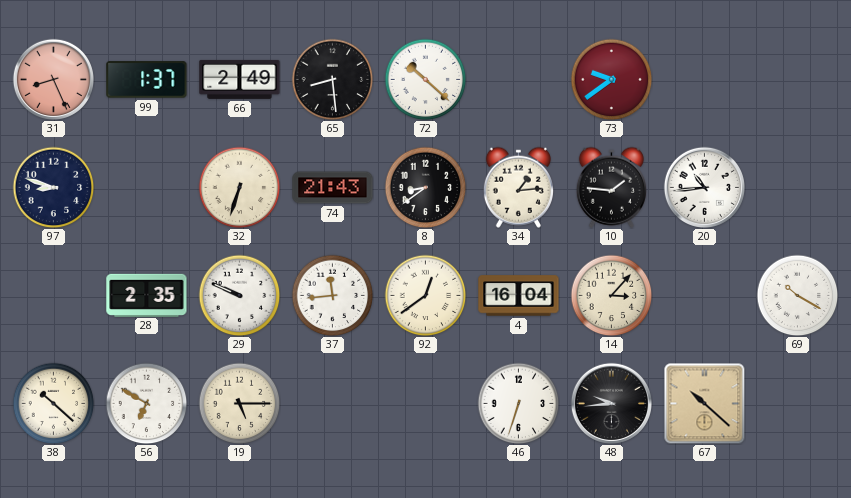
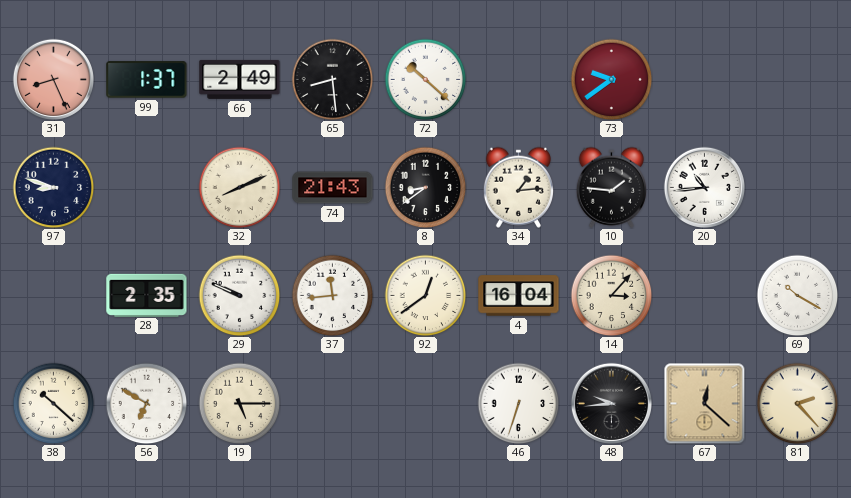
32: 6:33 -> 8:11
67: 10:22 -> 12:22
81: none -> 2:23
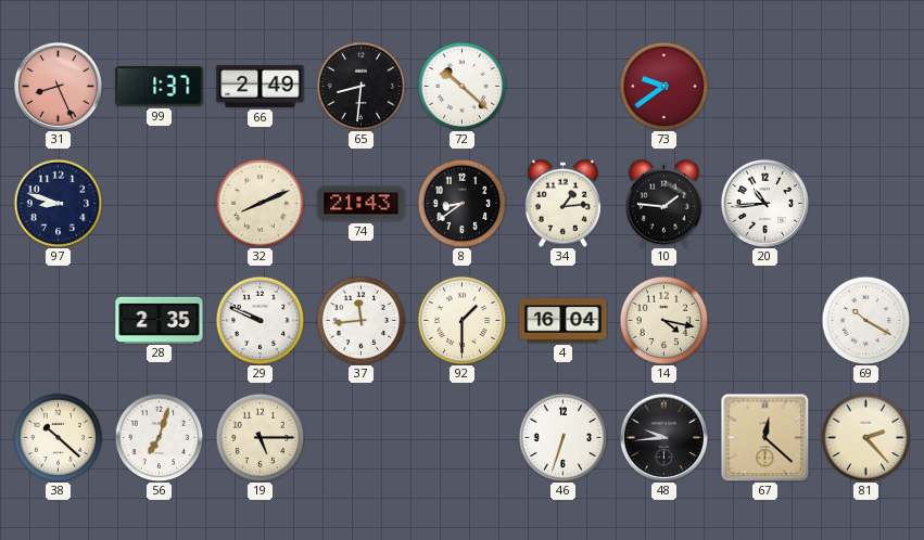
65: 8:29 -> 8:31
92: 12:39 -> 1:30
14: 3:07 -> 4:17
56: 6:50 -> 7:03
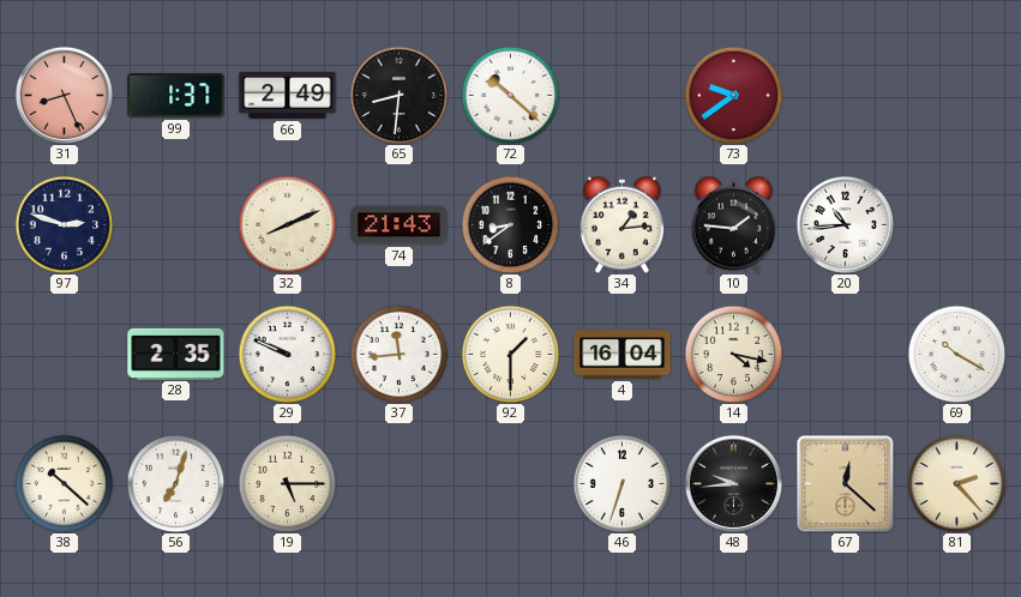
97: 8:48 -> 2:48
